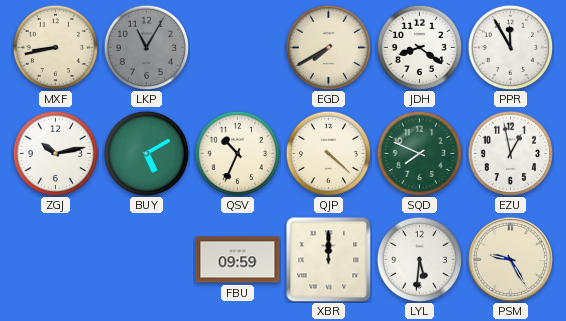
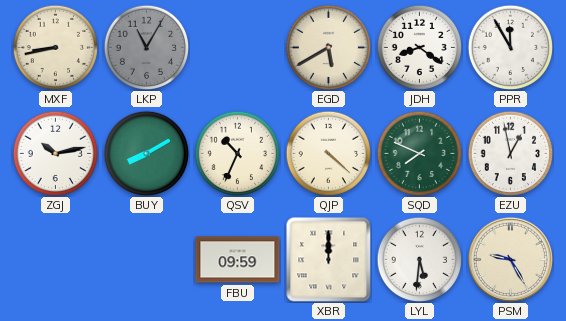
EGD: 7:40 -> 5:40
BUY: 5:10 -> 8:10
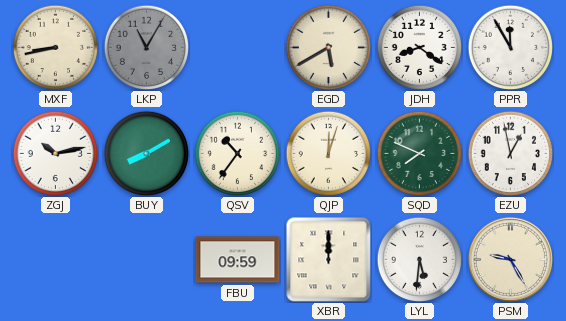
QSV: 10:34 -> 10:36
QJP: 4:22 -> 12:03
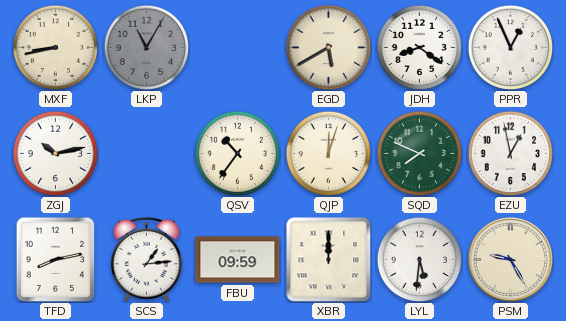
PPR: 11:55 -> 12:56
BUY: 8:10 -> none
TFD: none -> 8:13
SCS: none -> 1:14
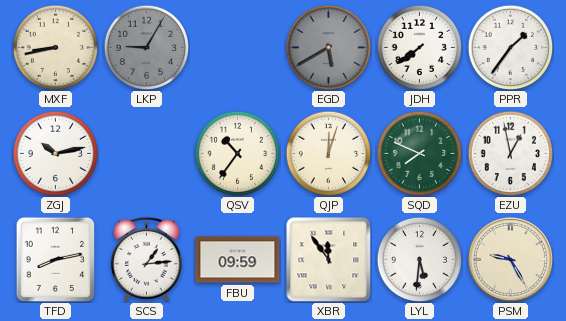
LKP: 11:05 -> 9:05
EGD dial: cream -> grey
JDH: 8:21 -> 7:39
PPR: 12:56 -> 1:36
XBR: 12:00 -> 11:54
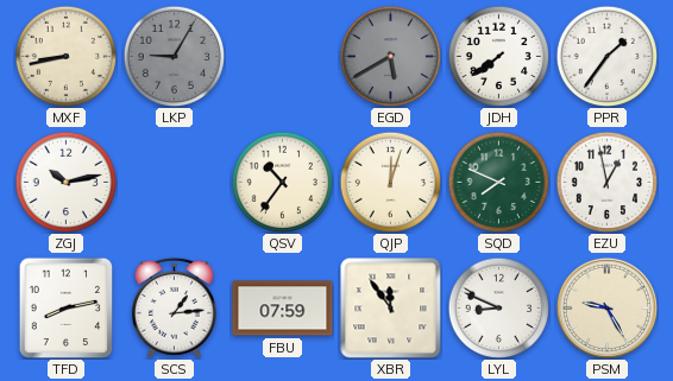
FBU: 09:59 -> 07:59
LYL: 5:31 -> 8:49
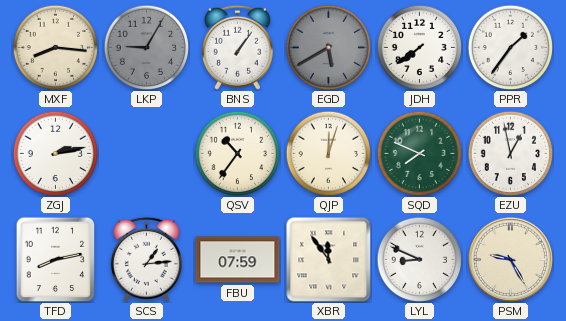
MXF: 8:43 -> 8:16
BNS: none -> 1:06
ZGJ: 10:13 -> 2:13
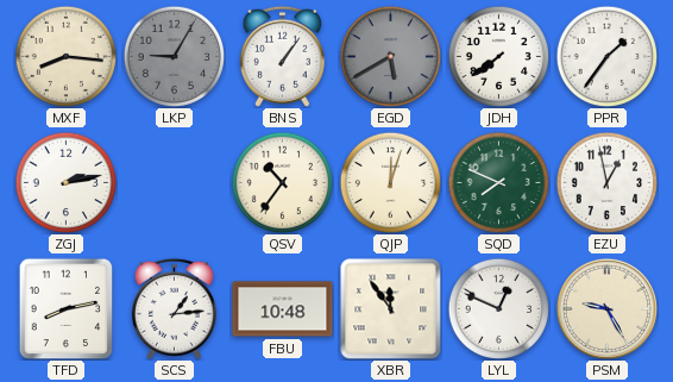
FBU: 07:59 -> 10:48
LYL: 8:49 -> 12:49
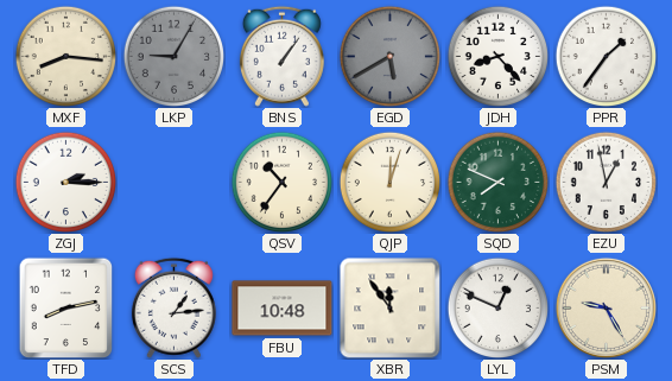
JDH: 7:39 -> 8:23
ZGJ: 2:13 -> 2:15
